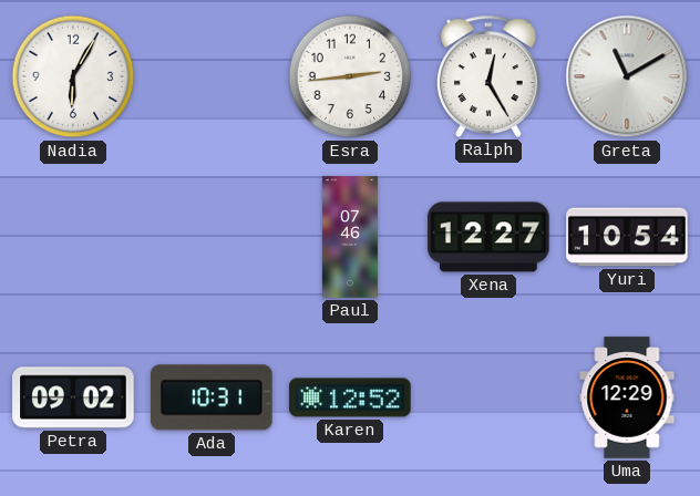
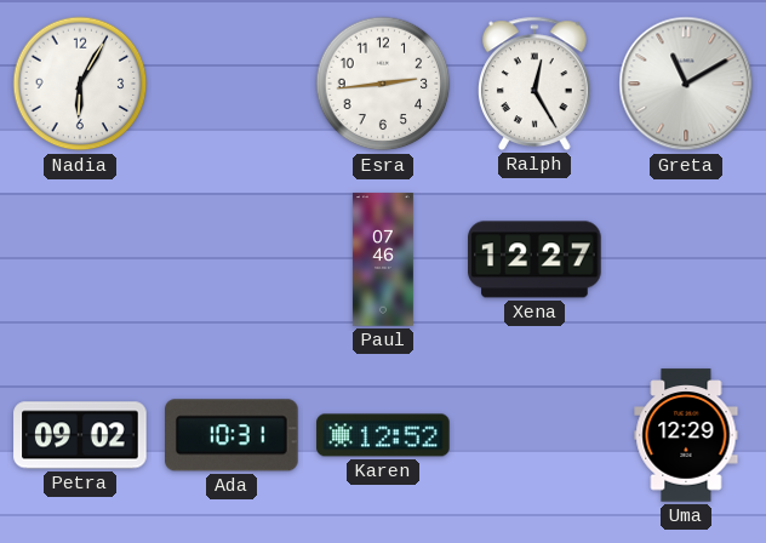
Yuri: 10:54 -> none
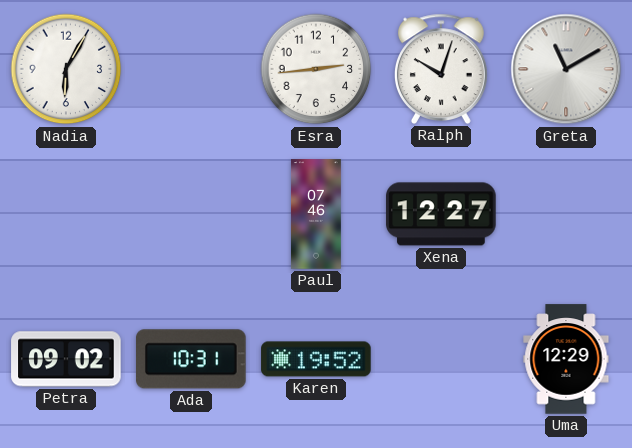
Ralph: 12:25 -> 10:03
Karen: 12:52 -> 19:52
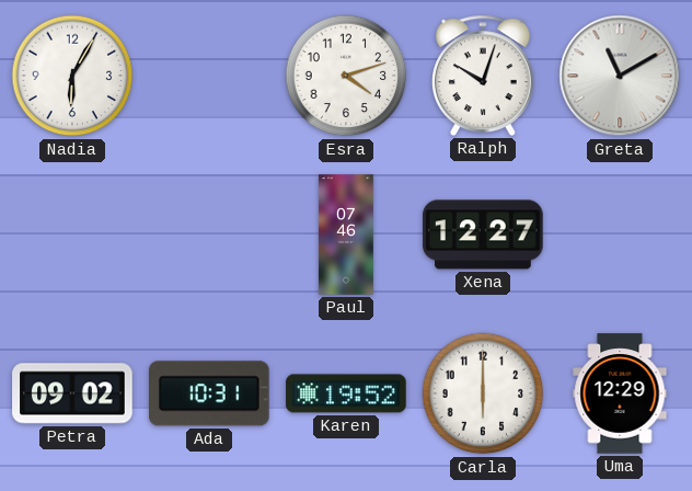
Esra: 2:44 -> 4:12
Carla: none -> 6:00
